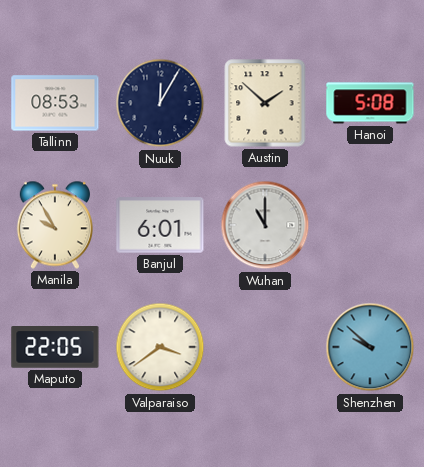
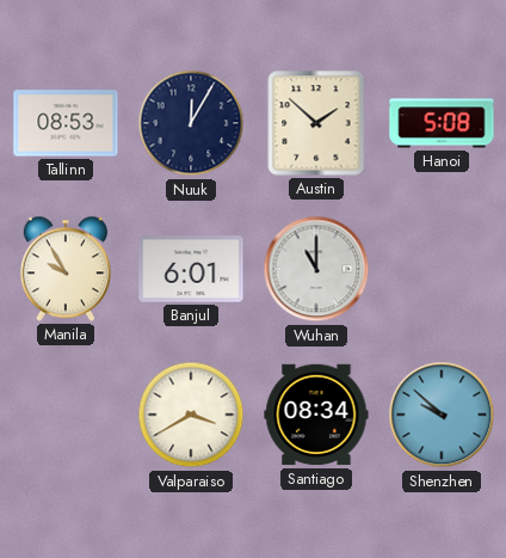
Maputo: 22:05 -> none
Valparaiso: 3:39 -> 3:40
Santiago: none -> 08:34
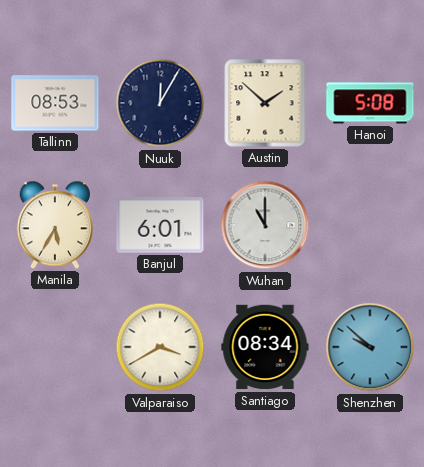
Manila: 9:55 -> 5:35
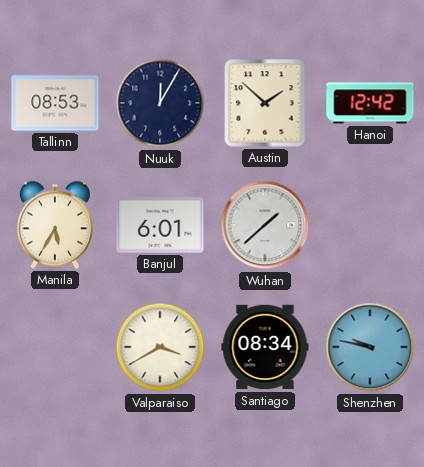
Hanoi: 5:08 -> 12:42
Wuhan: 11:00 -> 1:38
Shenzhen: 9:52 -> 9:47
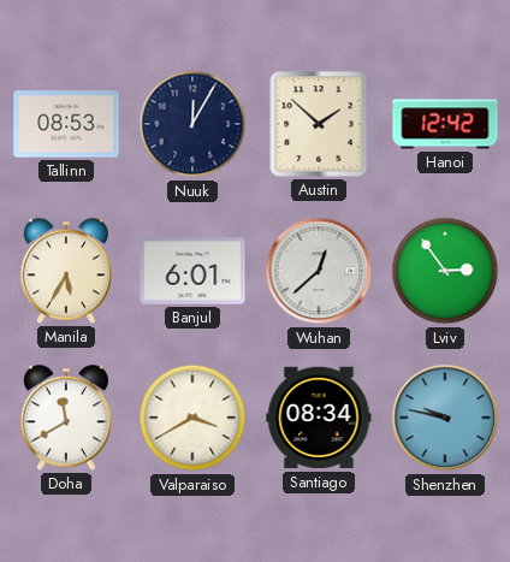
Wuhan: 1:38 -> 12:38
Lviv: none -> 2:54
Doha: none -> 11:40
